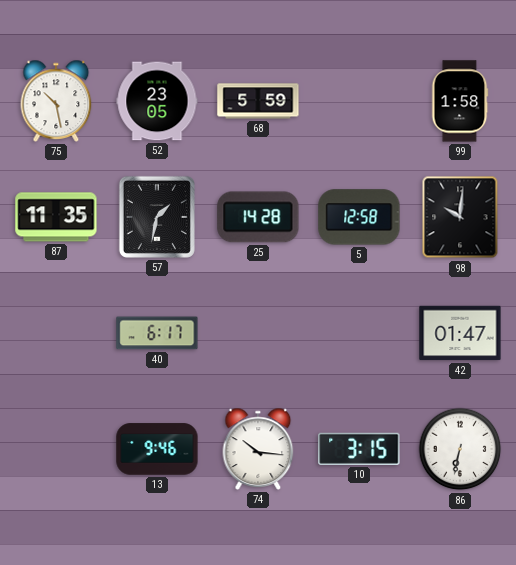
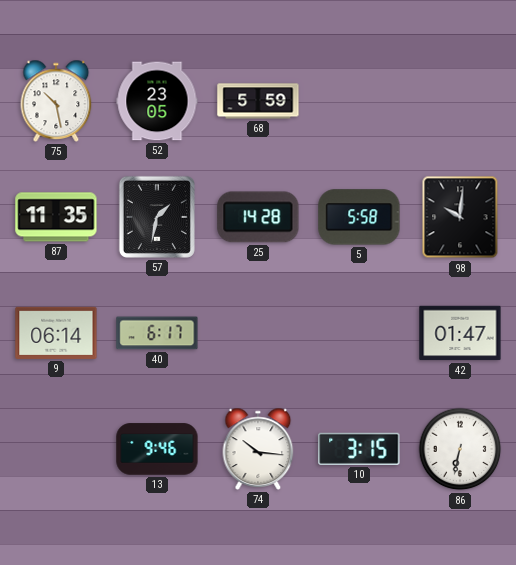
99: 1:58 -> none
5: 12:58 -> 5:58
9: none -> 06:14
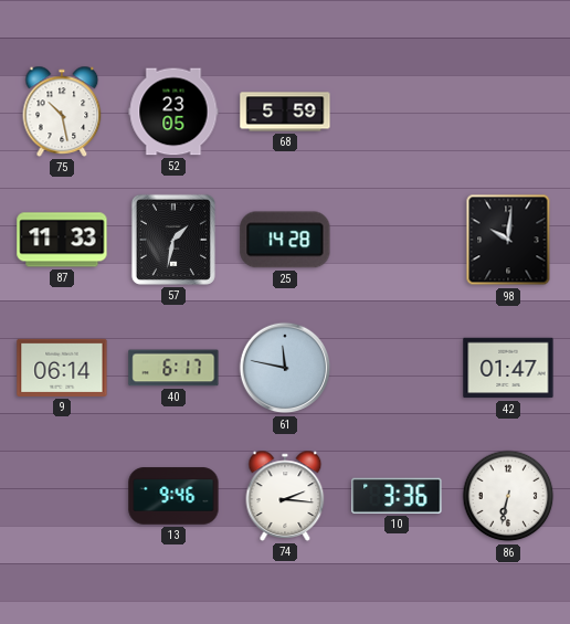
87: 11:35 -> 11:33
5: 5:58 -> none
61: none -> 11:47
74: 10:16 -> 2:16
10: 3:15 -> 3:36
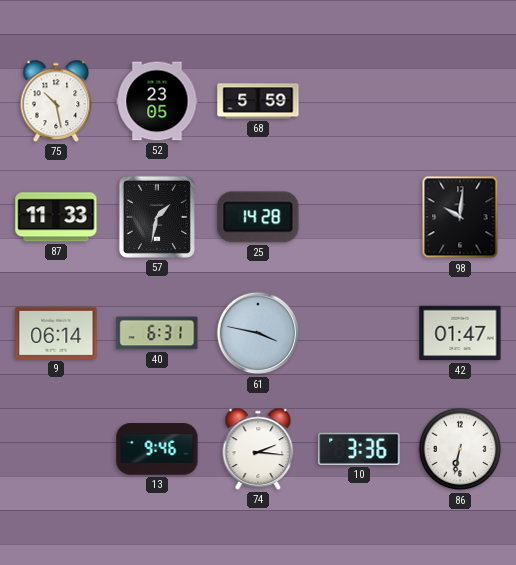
40: 6:17 -> 6:31
61: 11:47 -> 3:47
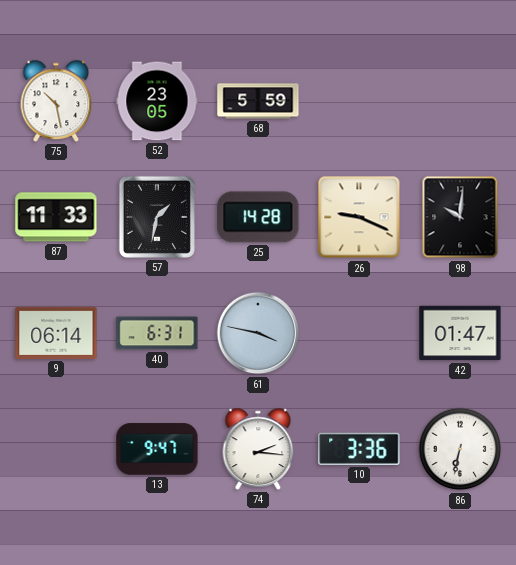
26: none -> 9:19
13: 9:46 -> 9:47
